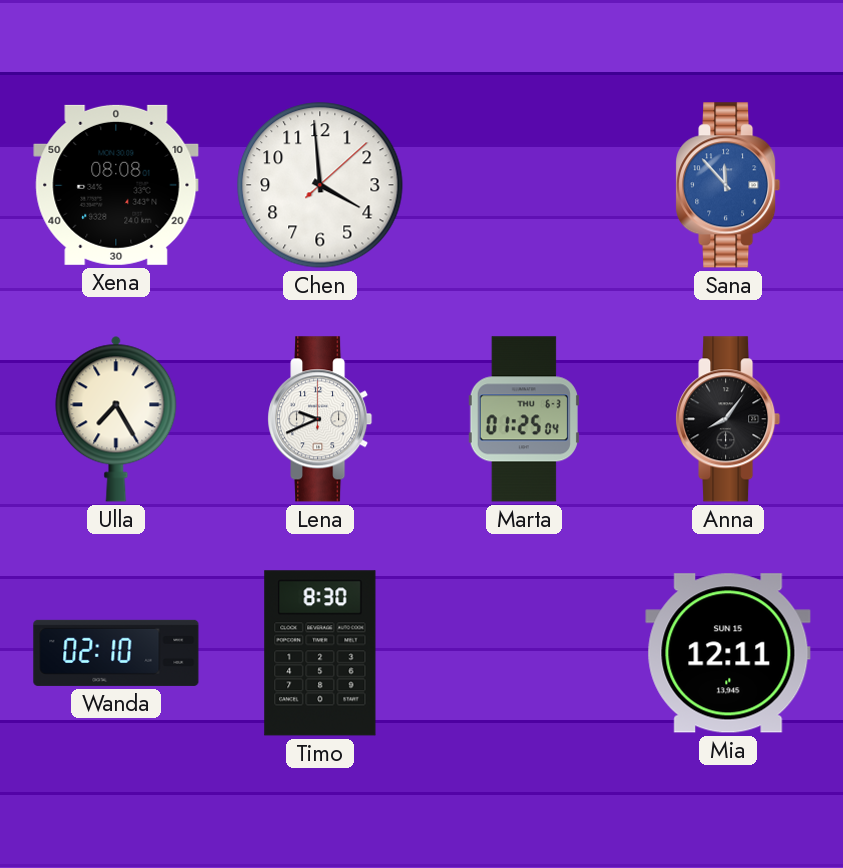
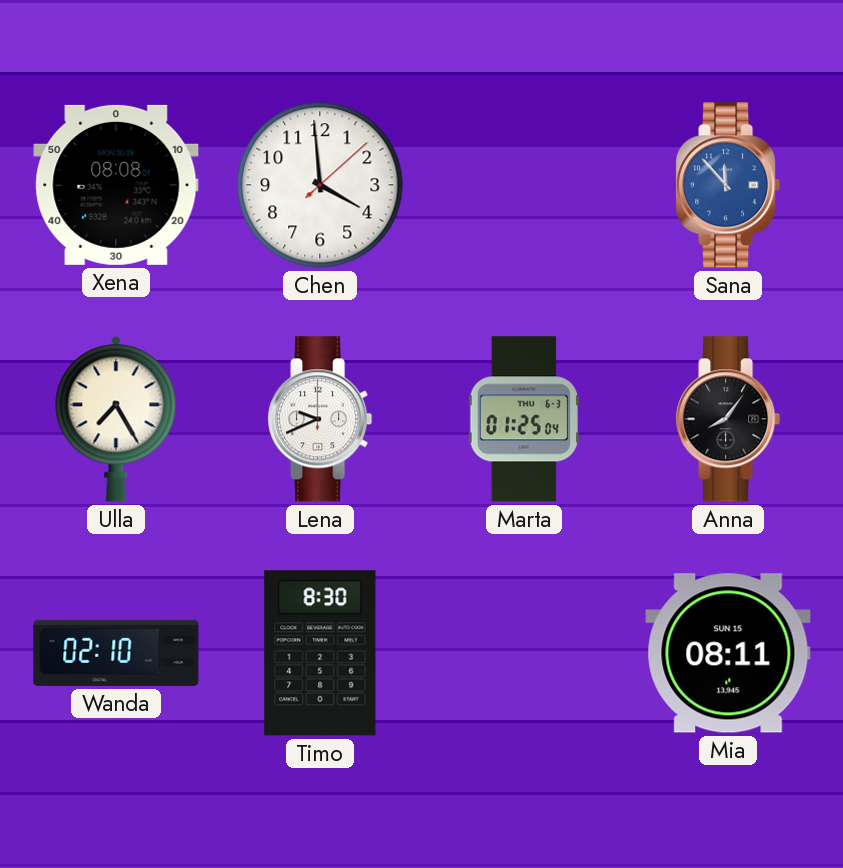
Mia: 12:11 -> 08:11
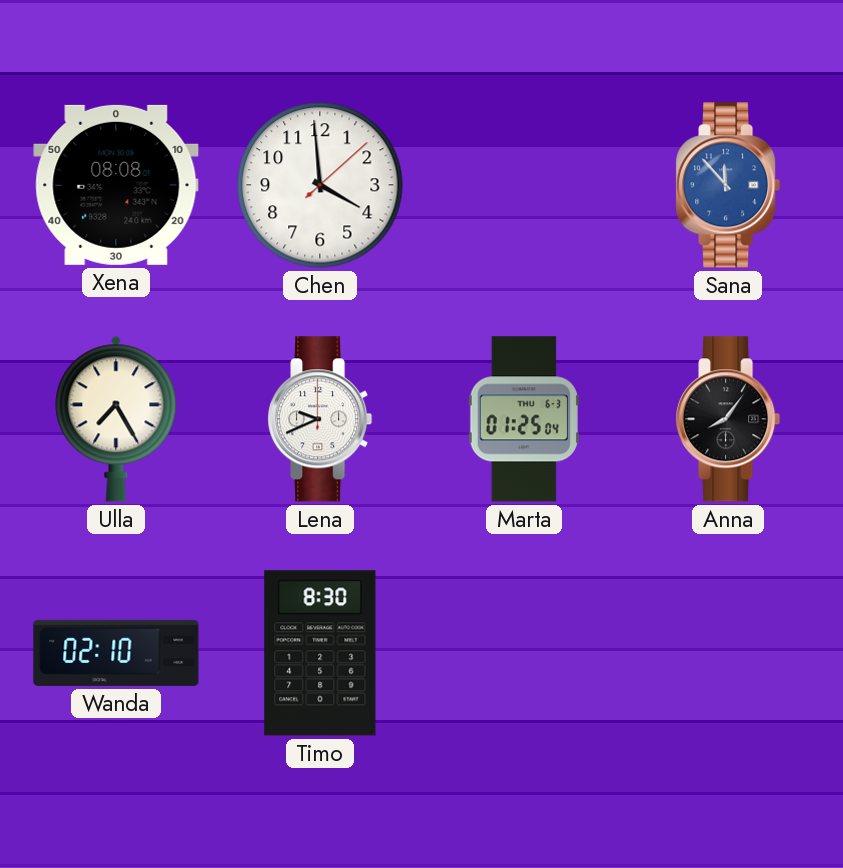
Mia: 08:11 -> none
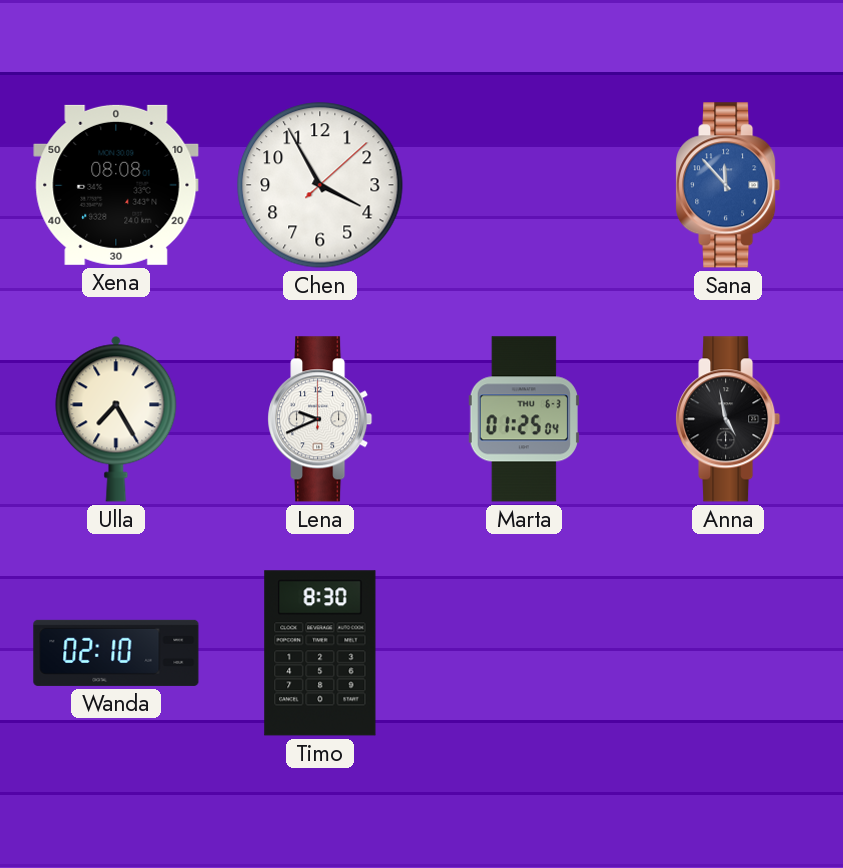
Chen: 3:59 -> 3:55
Anna: 8:06 -> 4:58
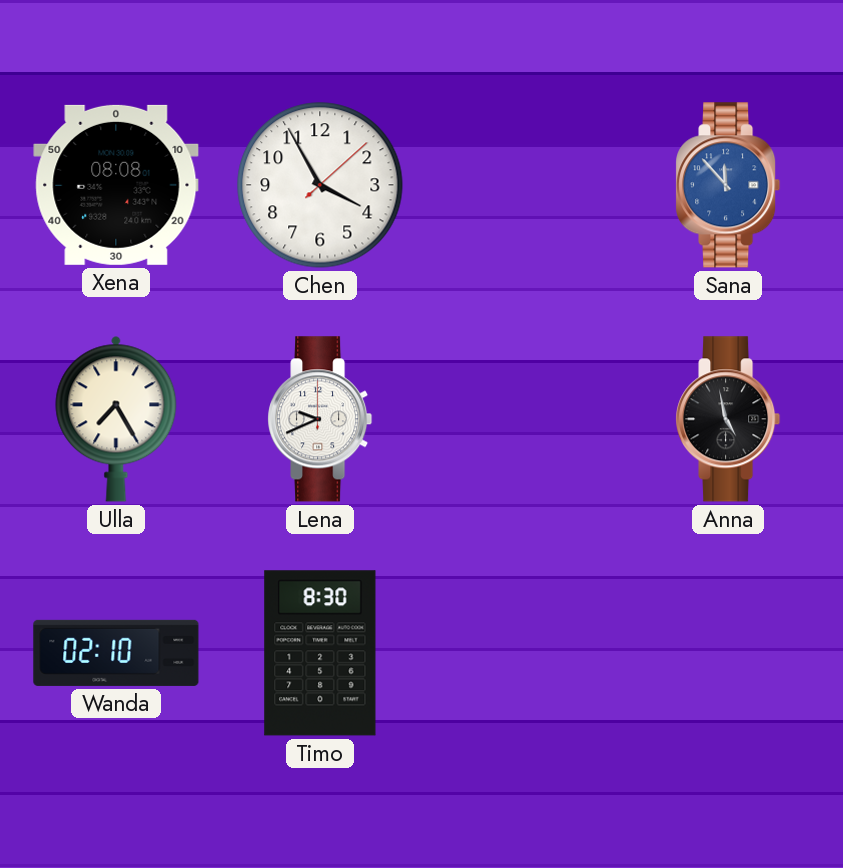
Marta: 01:25 -> none
